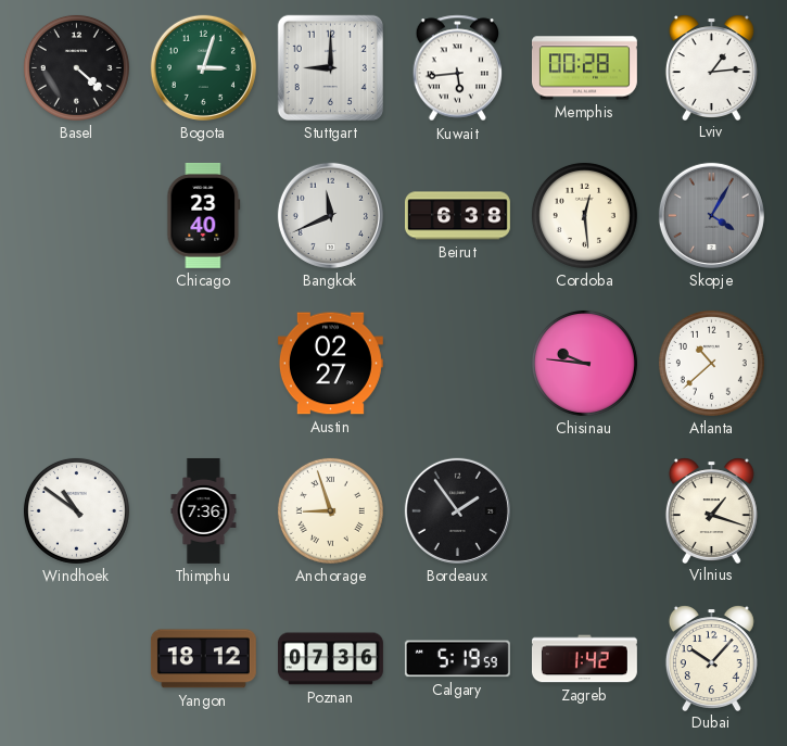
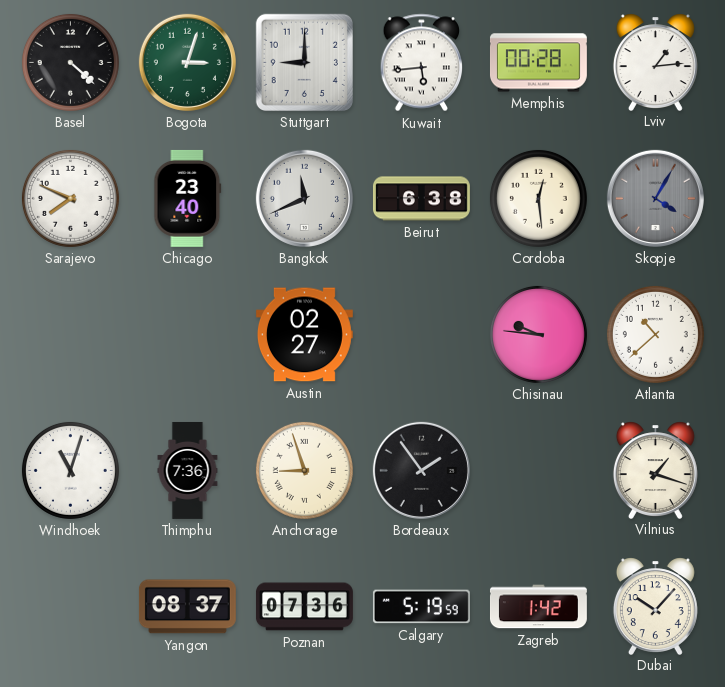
Sarajevo: none -> 7:49
Windhoek: 10:51 -> 11:03
Yangon: 18:12 -> 08:37
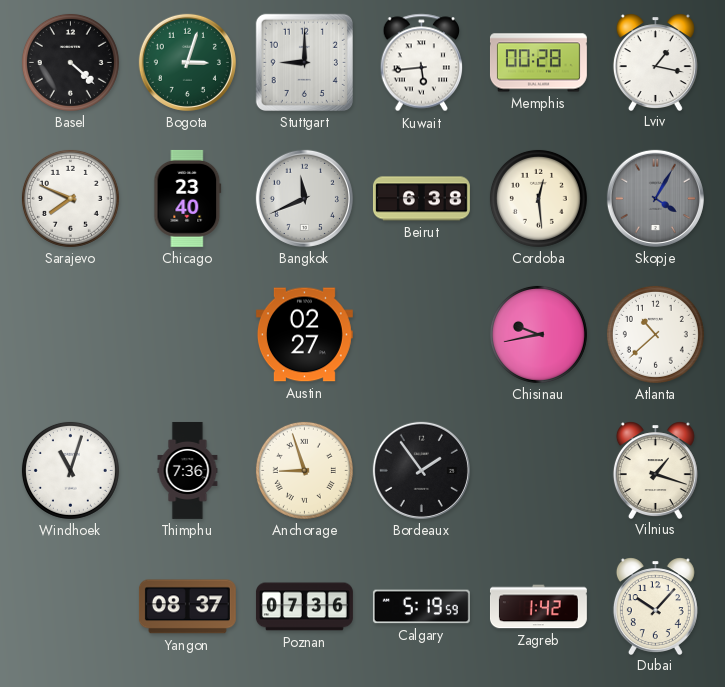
Lviv: 1:14 -> 1:17
Chisinau: 9:46 -> 9:43
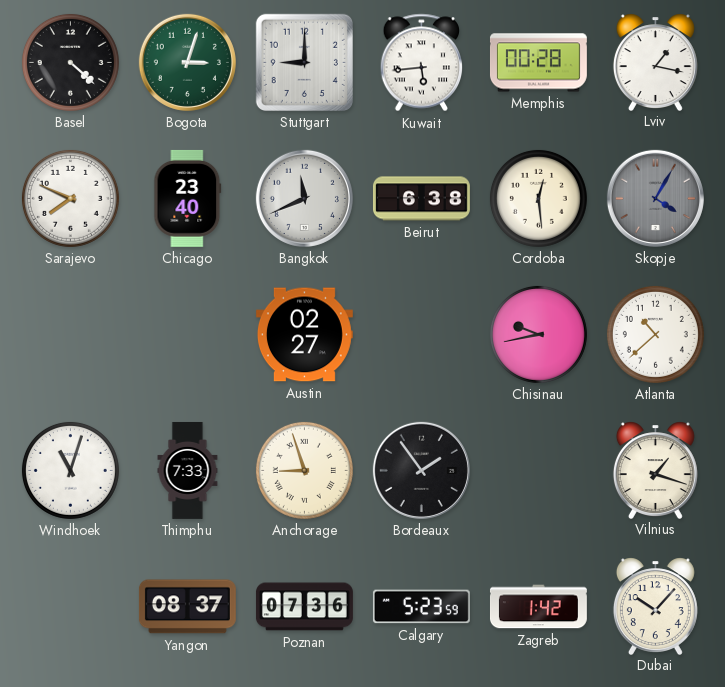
Thimphu: 7:36 -> 7:33
Calgary: 5:19 -> 5:23
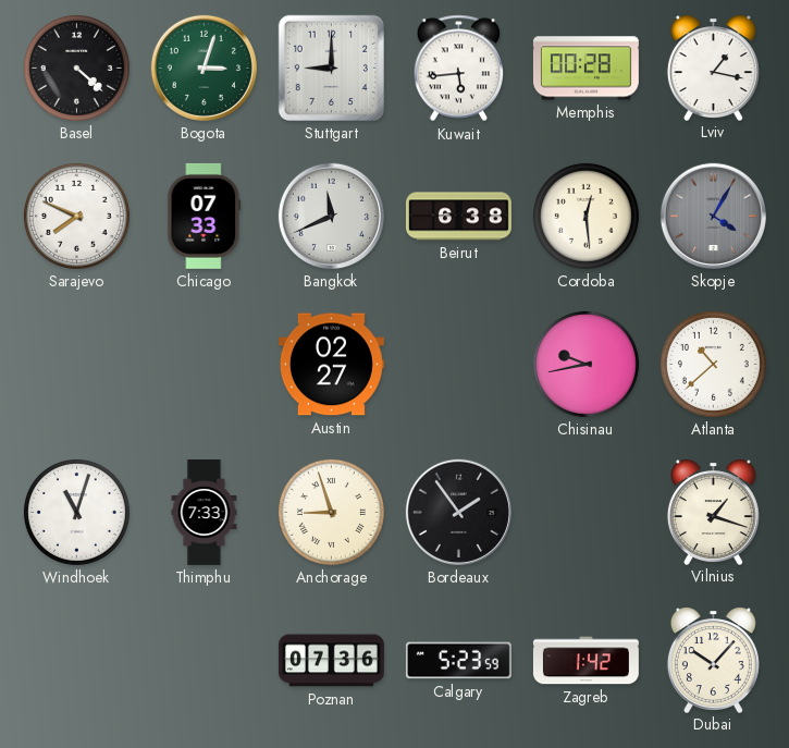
Chicago: 23:40 -> 07:33
Yangon: 08:37 -> none
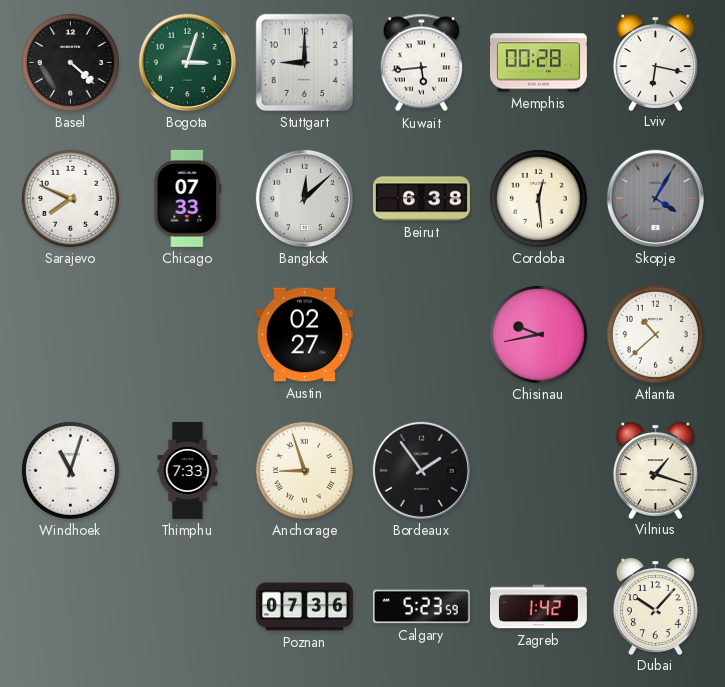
Lviv: 1:17 -> 6:17
Bangkok: 11:41 -> 12:08
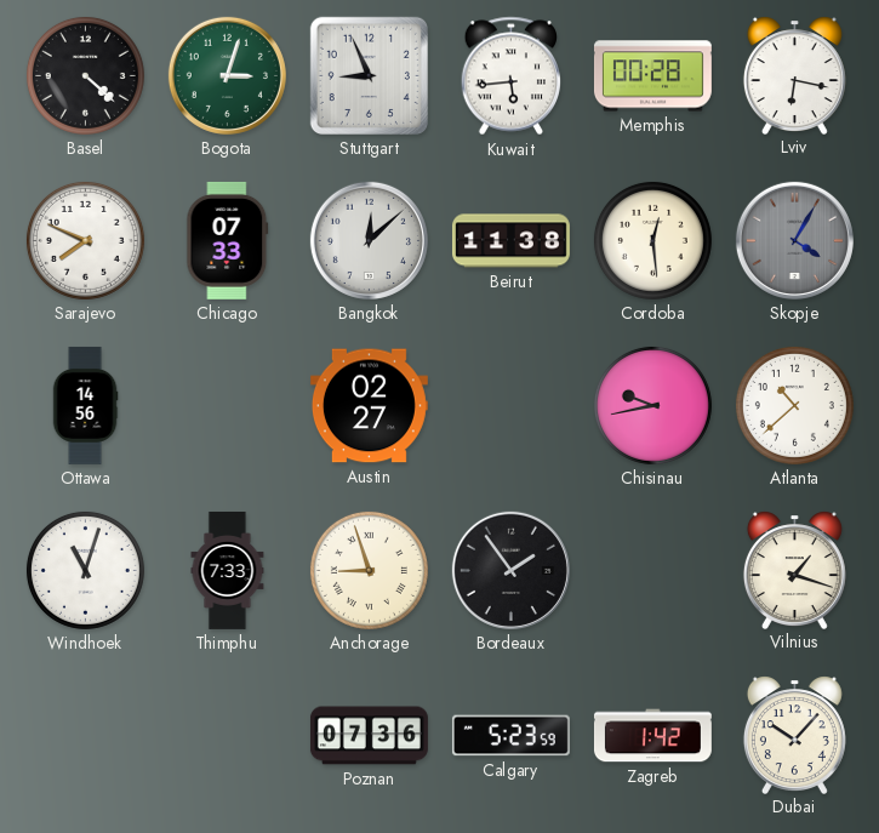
Stuttgart: 9:00 -> 8:56
Beirut: 6:38 -> 11:38
Ottawa: none -> 14:56
